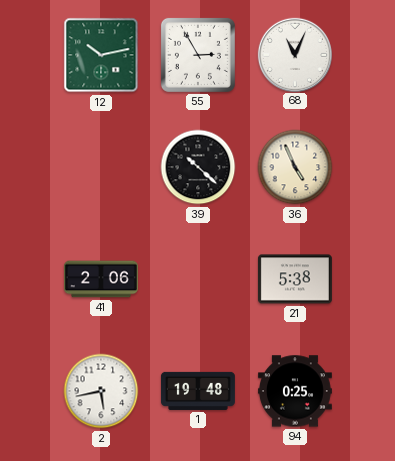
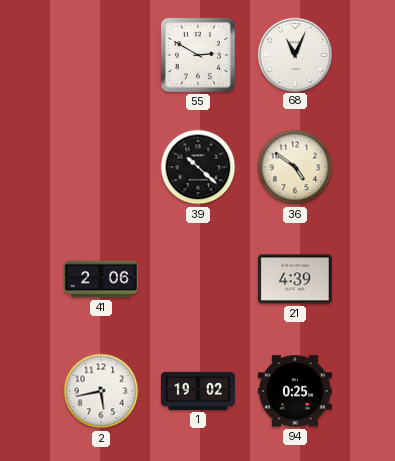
12: 10:13 -> none
55: 2:55 -> 2:50
36: 4:56 -> 4:51
21: 5:38 -> 4:39
1: 19:48 -> 19:02
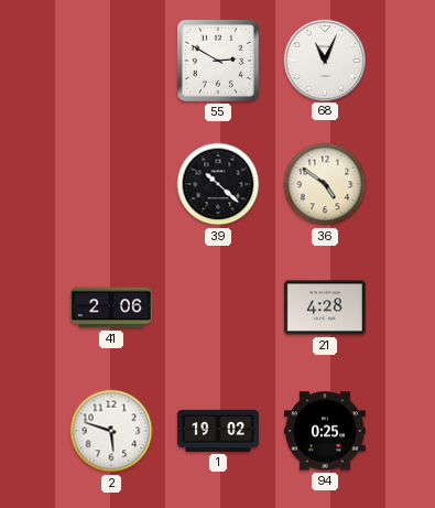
21: 4:39 -> 4:28
2: 5:43 -> 5:48
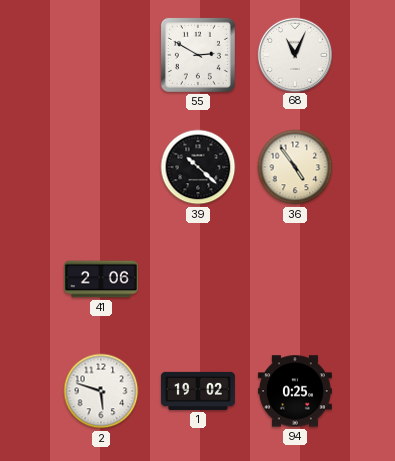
36: 4:51 -> 4:54
21: 4:28 -> none
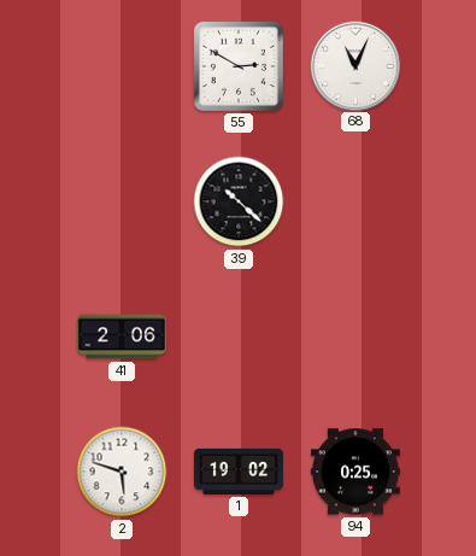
36: 4:54 -> none
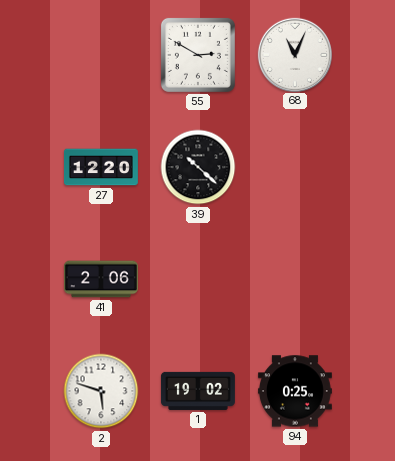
27: none -> 12:20
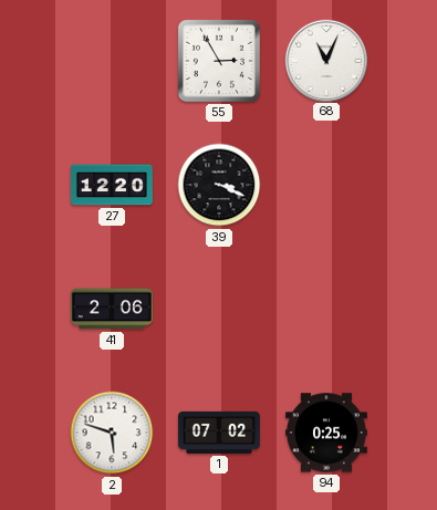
55: 2:50 -> 2:55
39: 10:22 -> 3:19
1: 19:02 -> 07:02
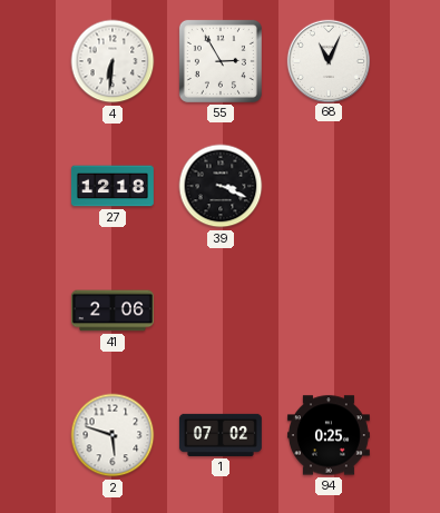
4: none -> 6:31
27: 12:20 -> 12:18
